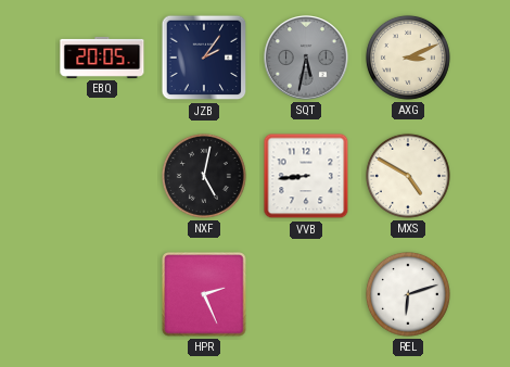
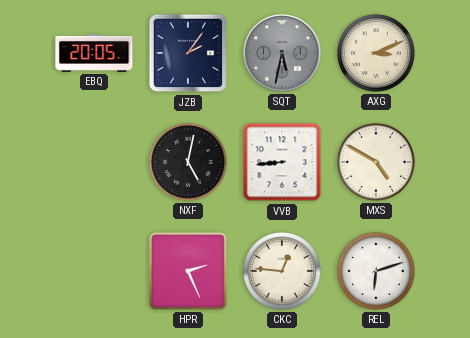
CKC: none -> 12:46
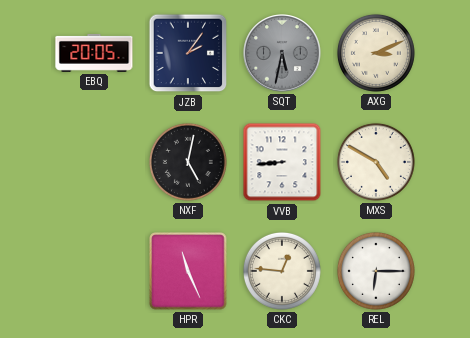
HPR: 2:26 -> 11:26
REL: 6:12 -> 6:15
